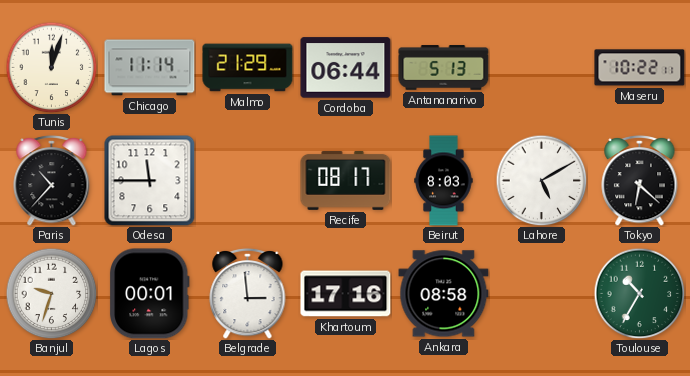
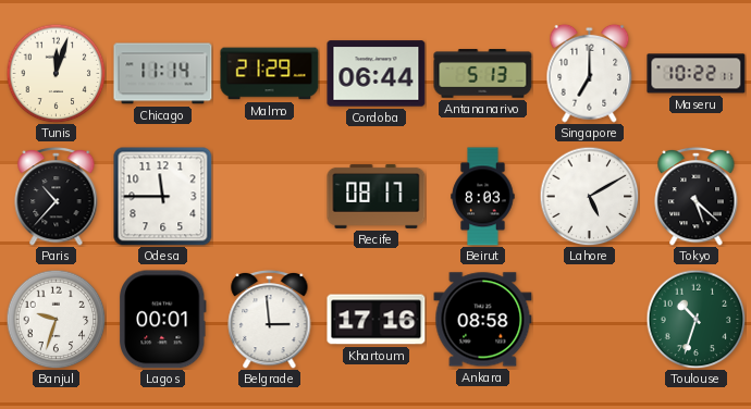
Singapore: none -> 7:00
Tokyo: 6:22 -> 5:22
Toulouse: 10:35 -> 10:33
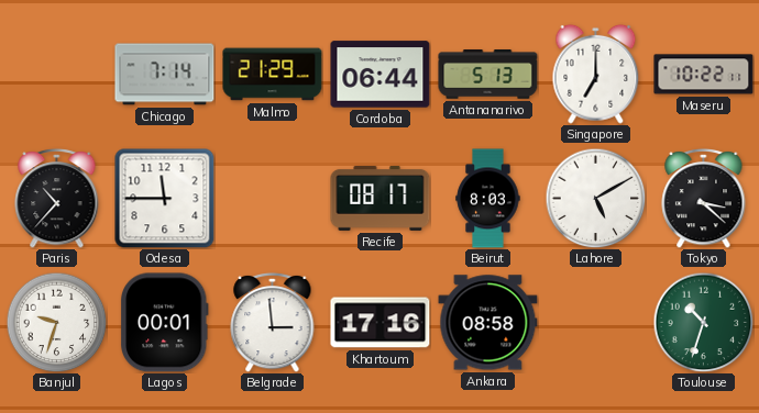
Tunis: 12:03 -> none
Chicago: 11:14 -> 7:14
Tokyo: 5:22 -> 3:22
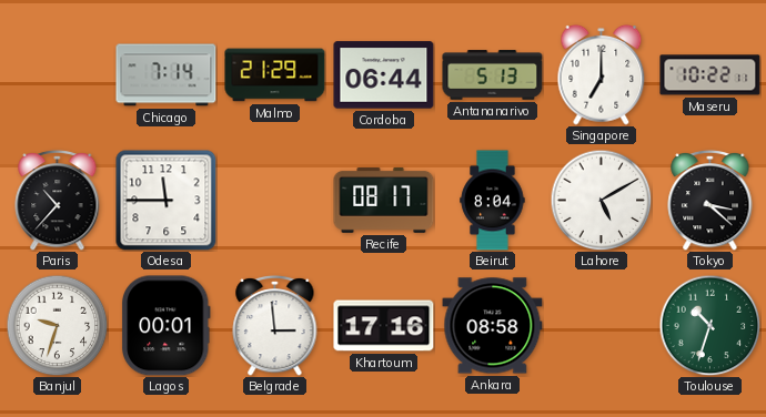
Beirut: 8:03 -> 8:04
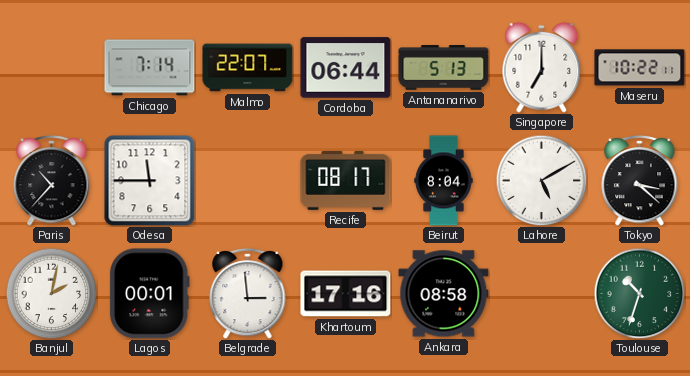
Malmo: 21:29 -> 22:07
Banjul: 9:33 -> 2:02
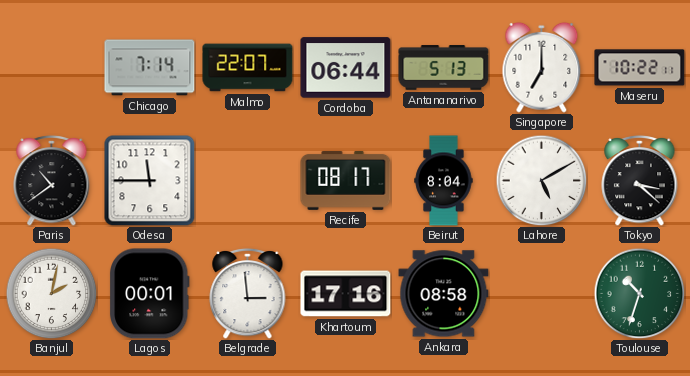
Paris: 10:37 -> 10:39
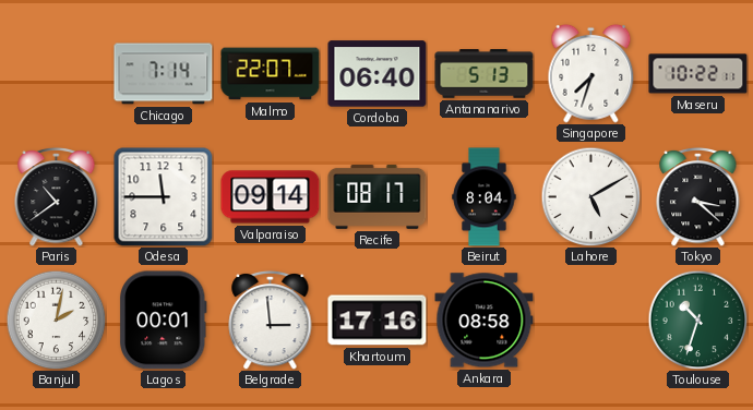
Cordoba: 06:44 -> 06:40
Singapore: 7:00 -> 7:33
Valparaiso: none -> 09:14
